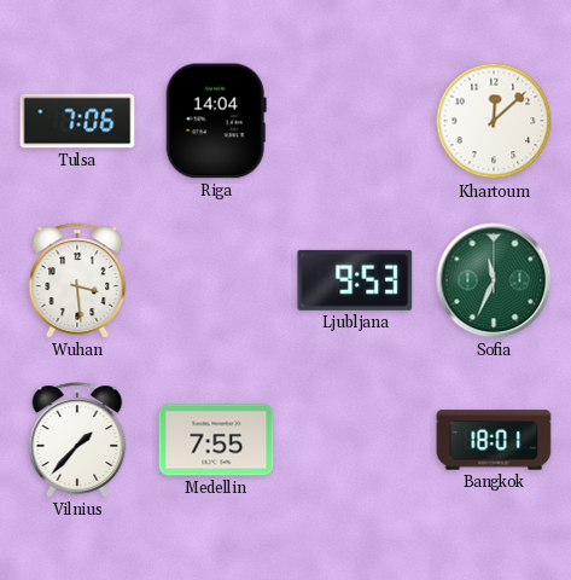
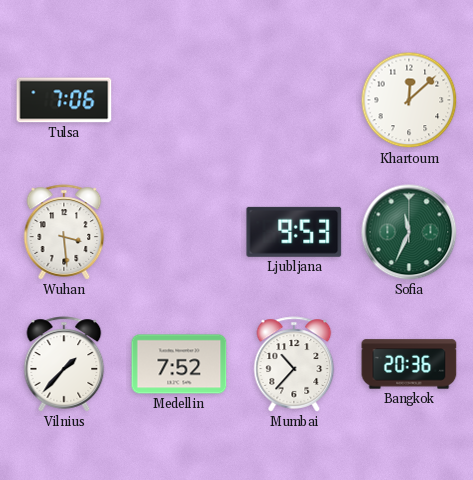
Riga: 14:04 -> none
Medellin: 7:55 -> 7:52
Mumbai: none -> 10:37
Bangkok: 18:01 -> 20:36
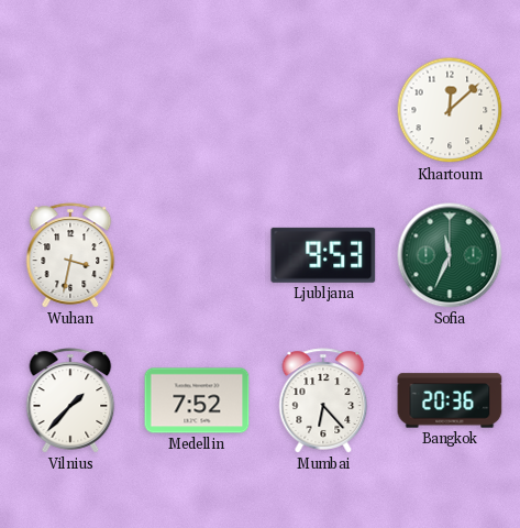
Tulsa: 7:06 -> none
Wuhan: 3:29 -> 3:32
Mumbai: 10:37 -> 6:23
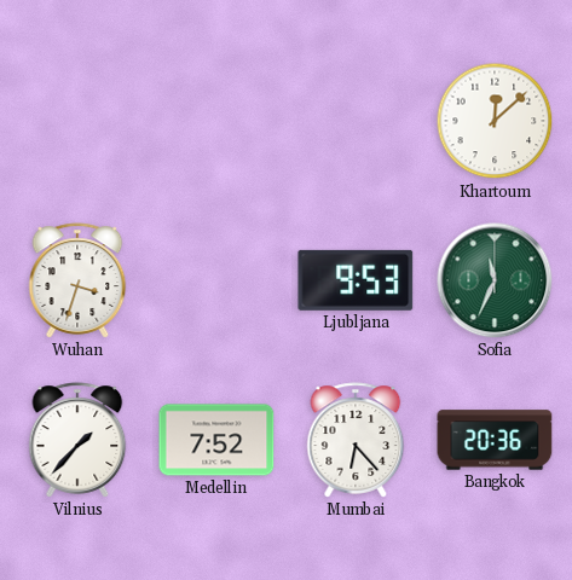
Wuhan: 3:32 -> 3:33
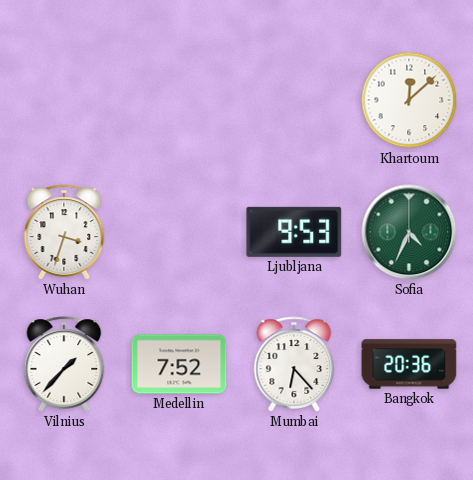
Sofia: 11:34 -> 4:34
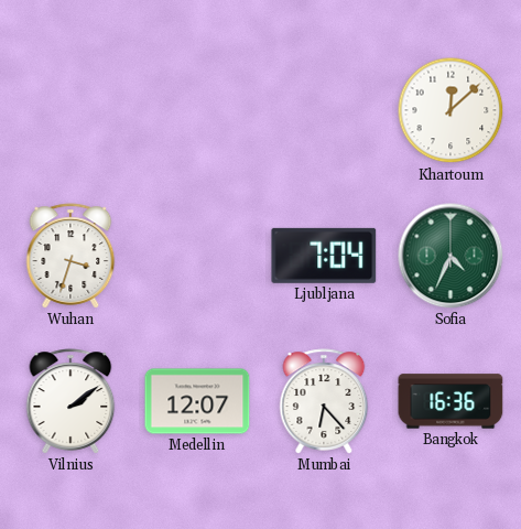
Ljubljana: 9:53 -> 7:04
Vilnius: 1:37 -> 2:09
Medellin: 7:52 -> 12:07
Bangkok: 20:36 -> 16:36
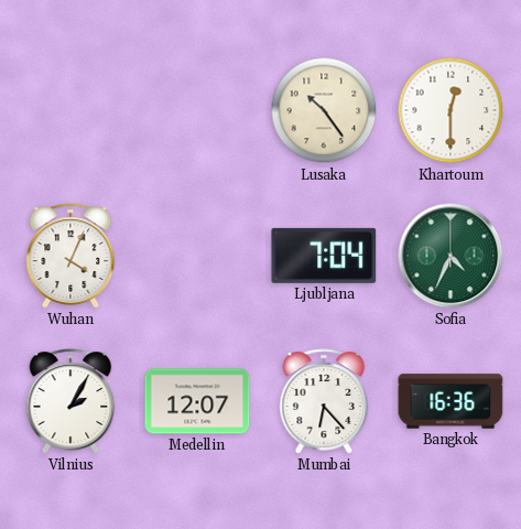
Lusaka: none -> 10:24
Khartoum: 12:08 -> 12:30
Wuhan: 3:33 -> 4:04
Vilnius: 2:09 -> 2:05
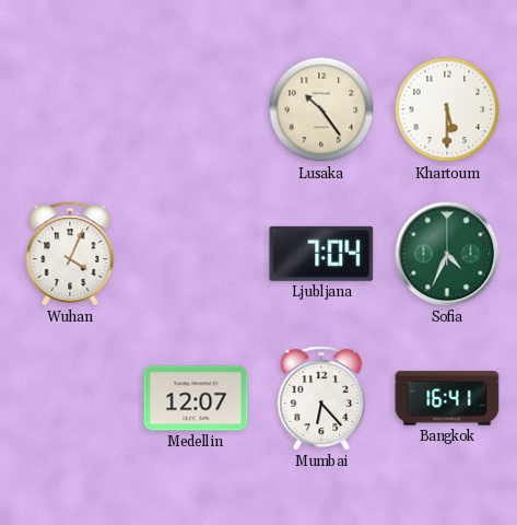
Khartoum: 12:30 -> 5:30
Vilnius: 2:05 -> none
Bangkok: 16:36 -> 16:41
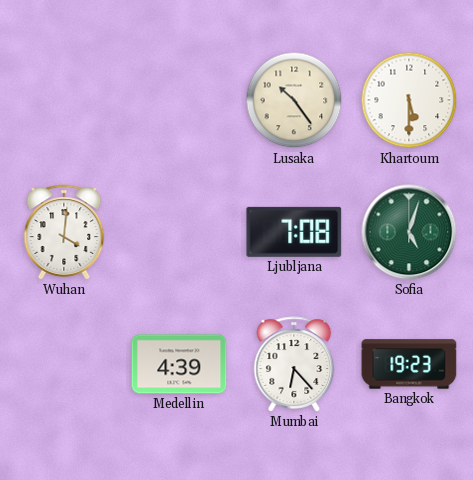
Wuhan: 4:04 -> 4:01
Ljubljana: 7:04 -> 7:08
Sofia: 4:34 -> 5:03
Medellin: 12:07 -> 4:39
Bangkok: 16:41 -> 19:23
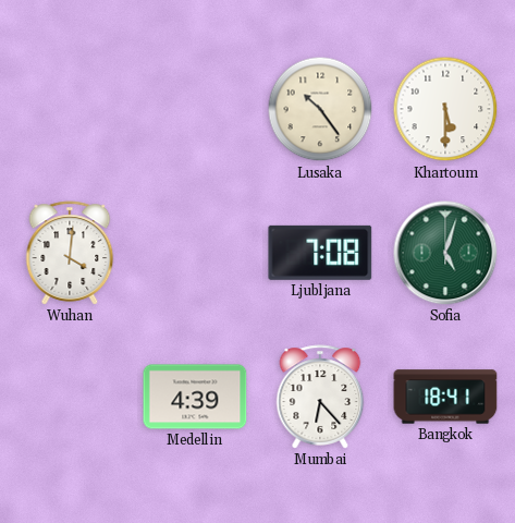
Bangkok: 19:23 -> 18:41
